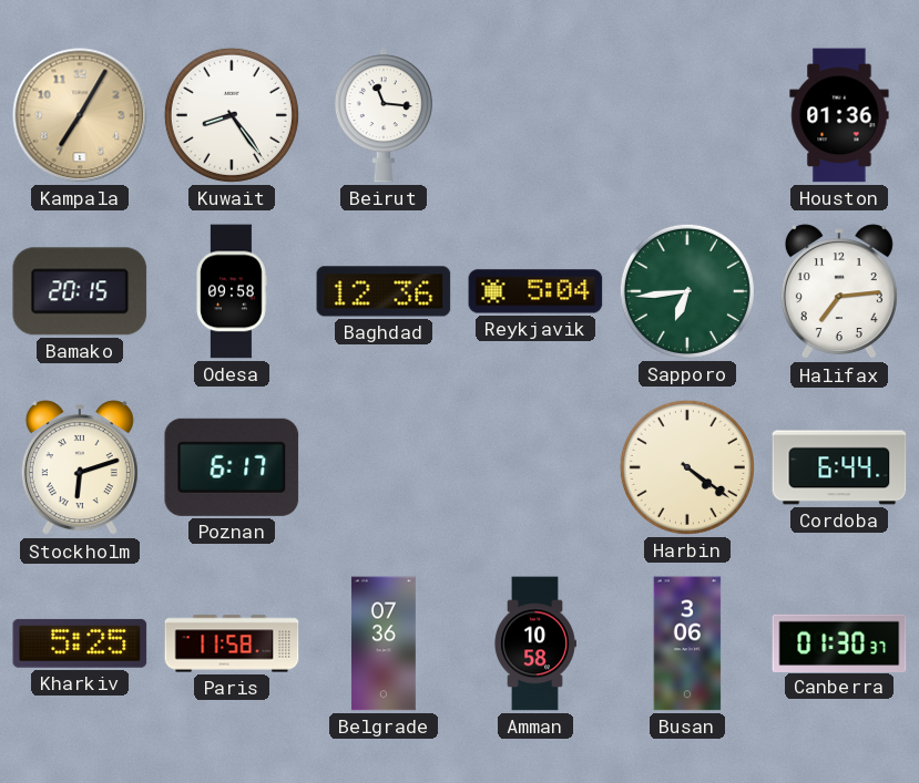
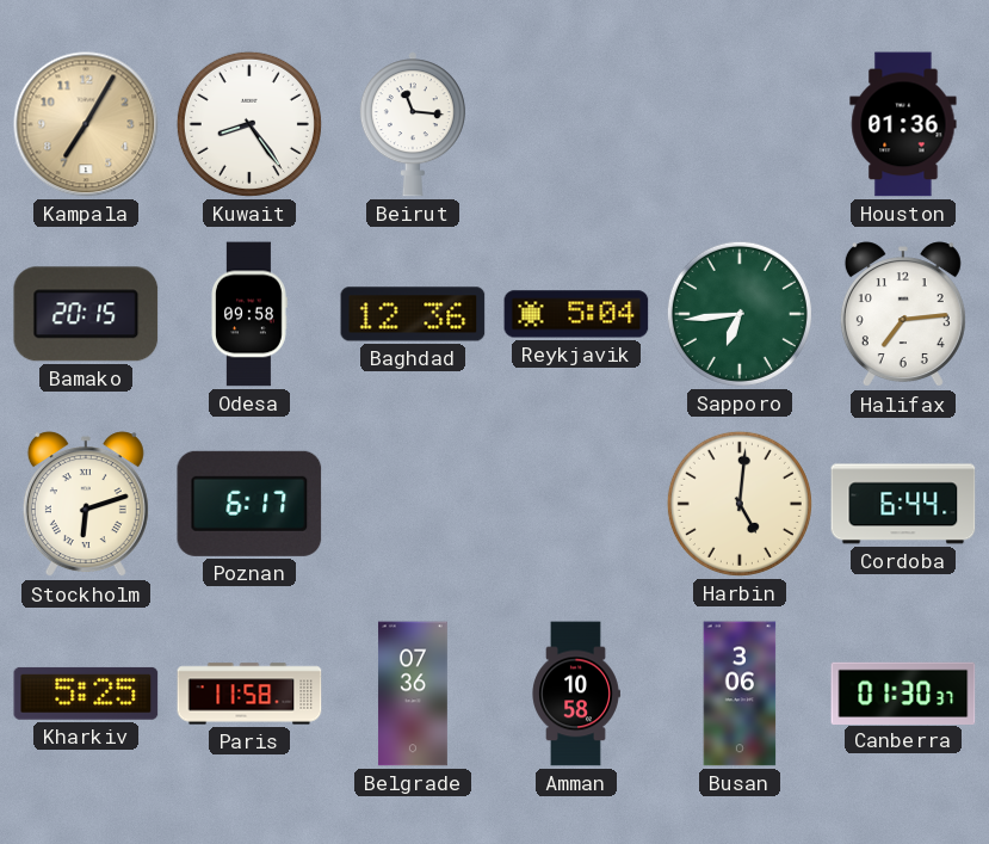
Harbin: 4:21 -> 5:01
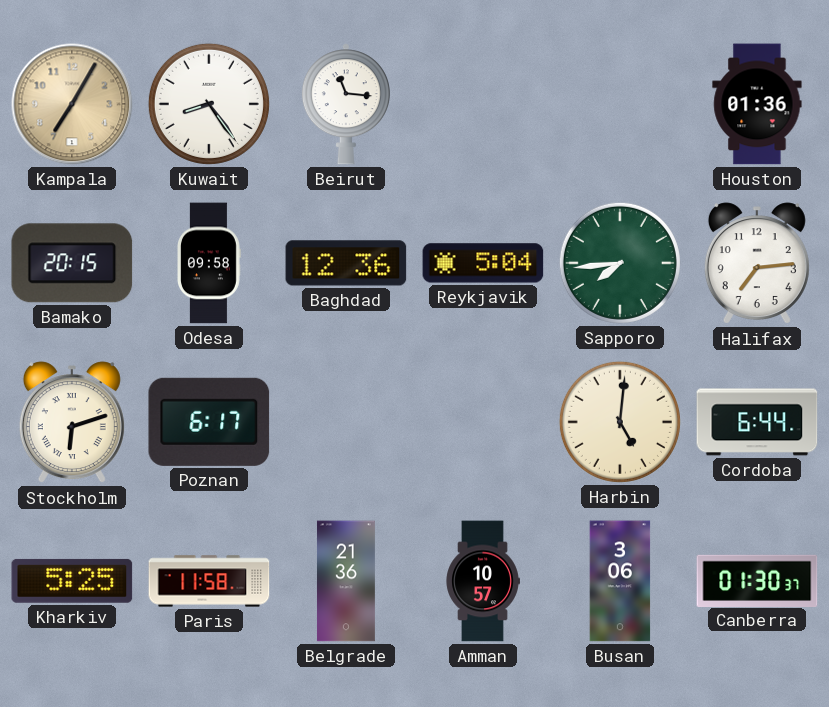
Sapporo: 6:44 -> 7:44
Belgrade: 07:36 -> 21:36
Amman: 10:58 -> 10:57
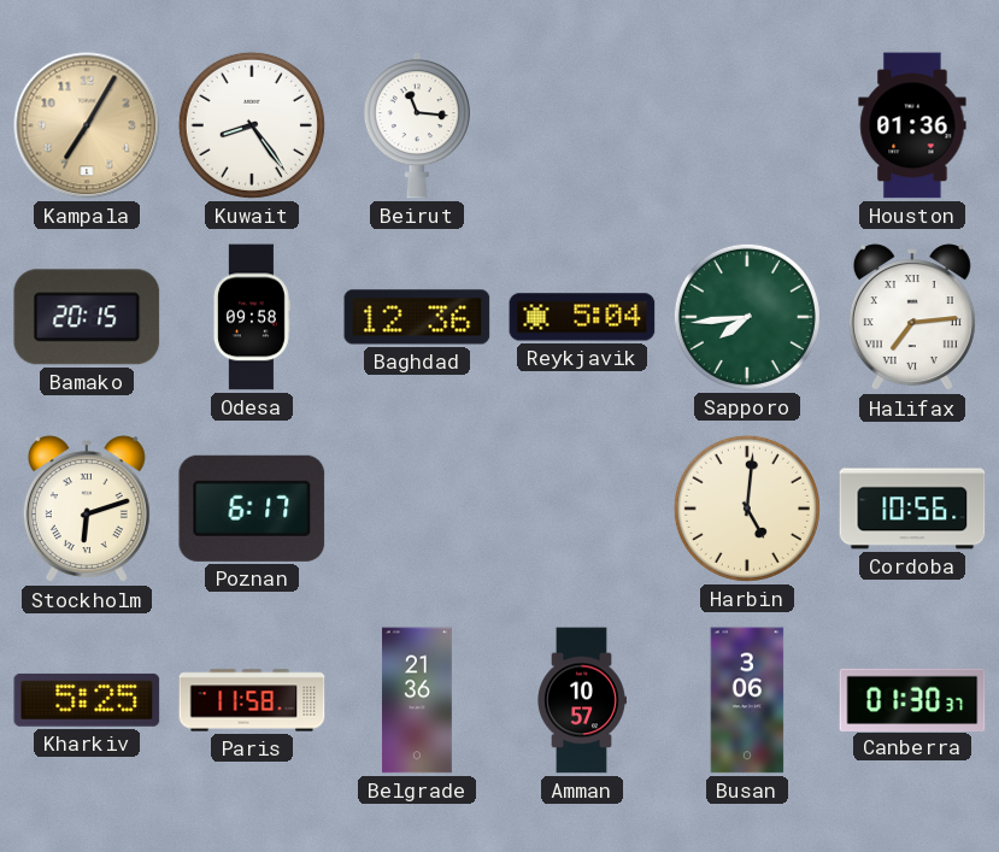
Halifax numerals: Arabic -> Roman
Cordoba: 6:44 -> 10:56
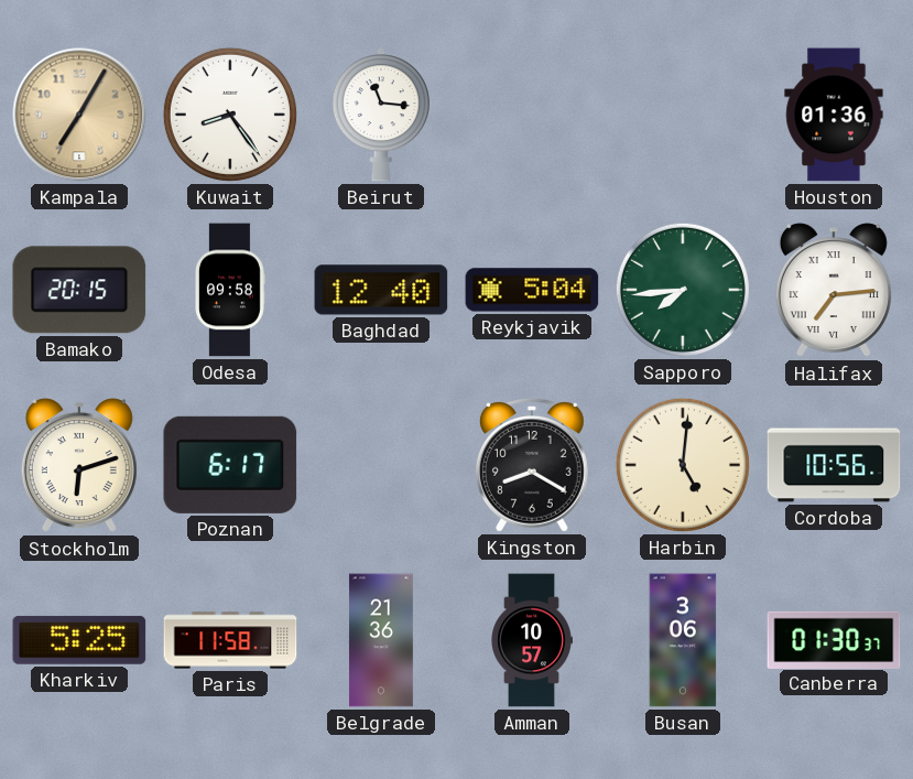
Baghdad: 12:36 -> 12:40
Kingston: none -> 8:20
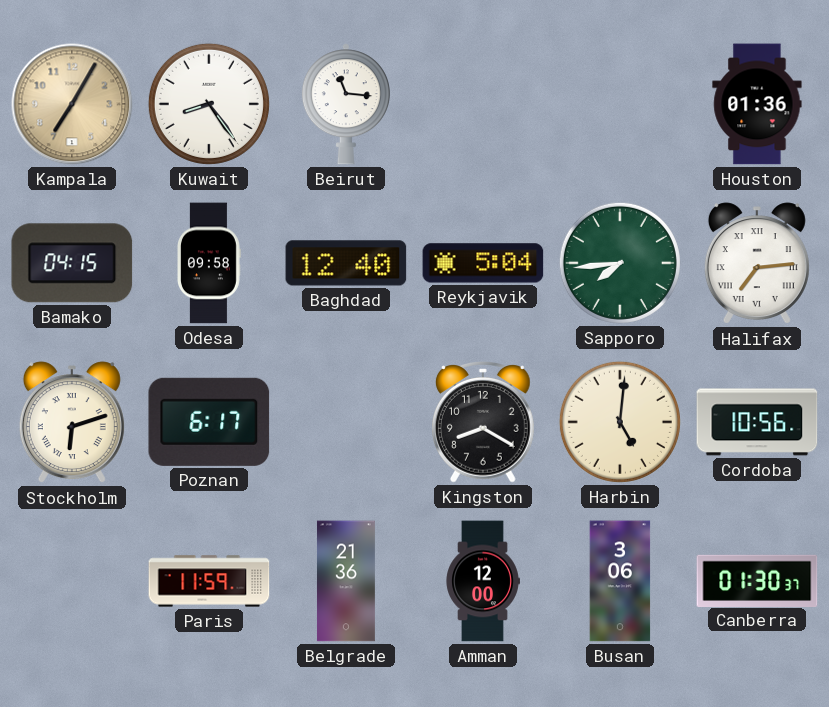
Bamako: 20:15 -> 04:15
Kharkiv: 5:25 -> none
Paris: 11:58 -> 11:59
Amman: 10:57 -> 12:00
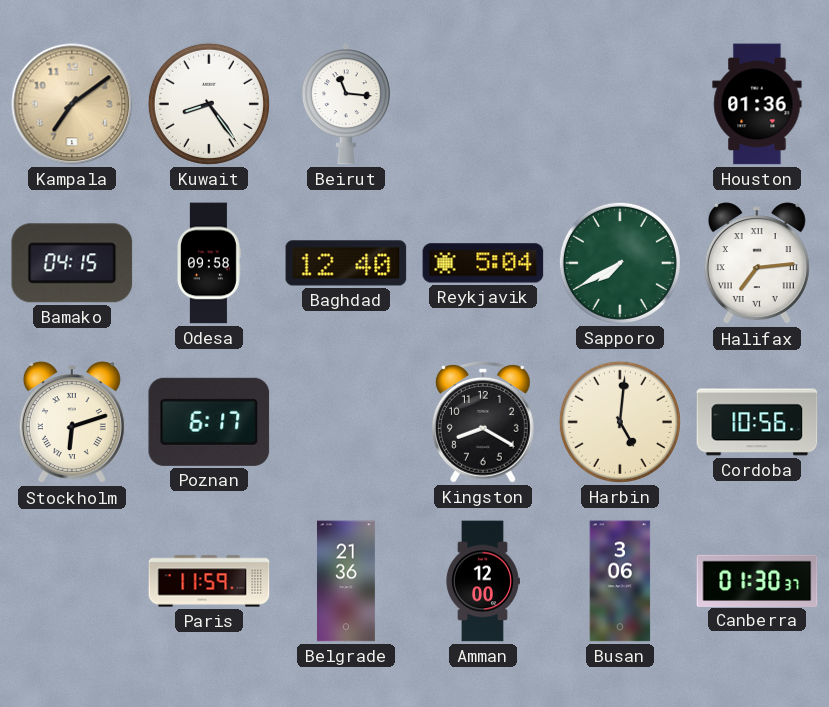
Kampala: 7:05 -> 7:09
Sapporo: 7:44 -> 7:40
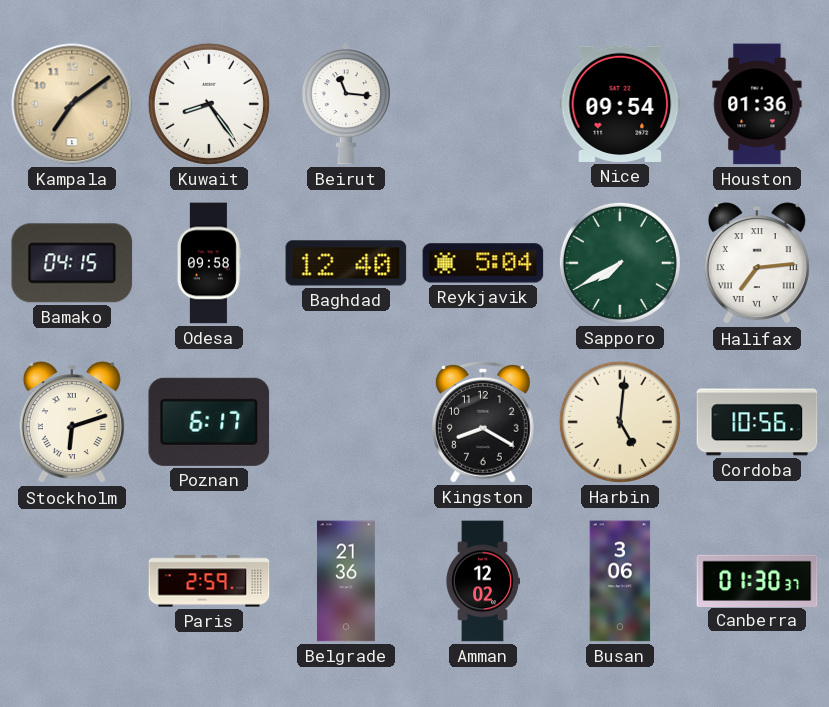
Nice: none -> 09:54
Paris: 11:59 -> 2:59
Amman: 12:00 -> 12:02
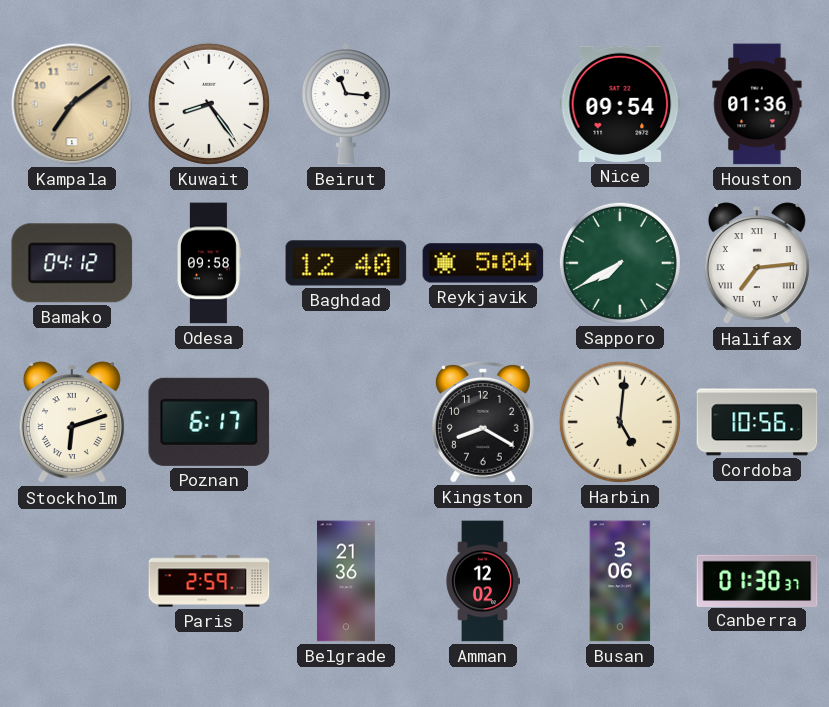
Bamako: 04:15 -> 04:12
